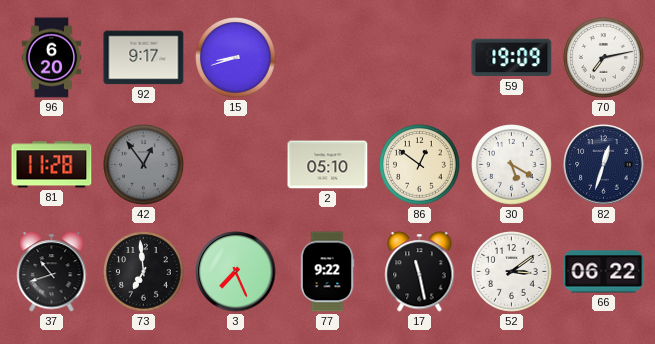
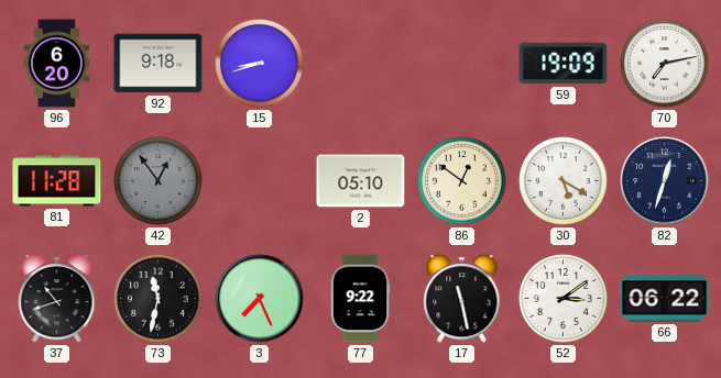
92: 9:17 -> 9:18
73: 6:59 -> 11:32
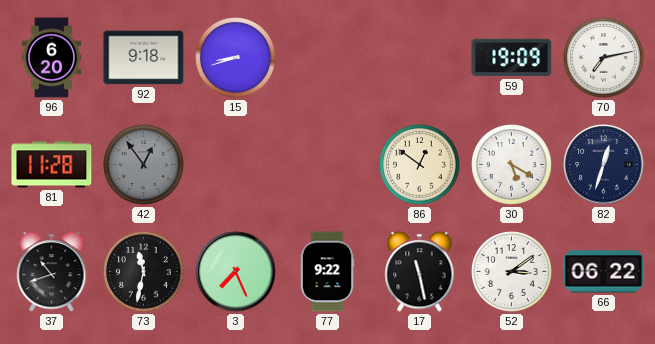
2: 05:10 -> none
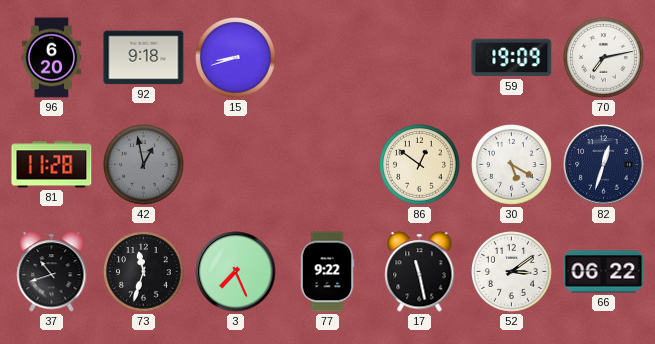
42: 12:54 -> 12:58
73: 11:32 -> 11:33
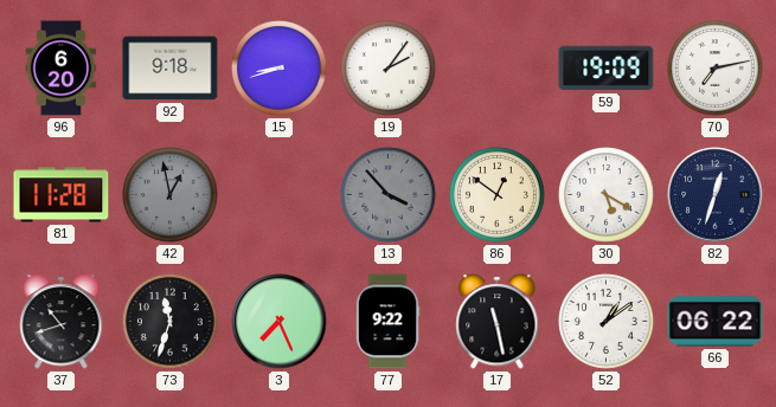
19: none -> 2:06
13: none -> 3:53
52: 3:09 -> 1:09
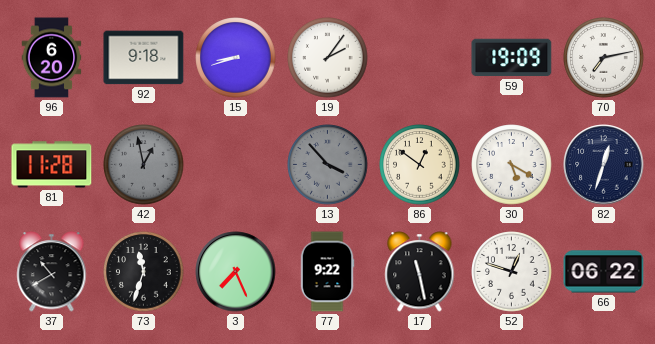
37: 10:42 -> 10:40
52: 1:09 -> 12:48
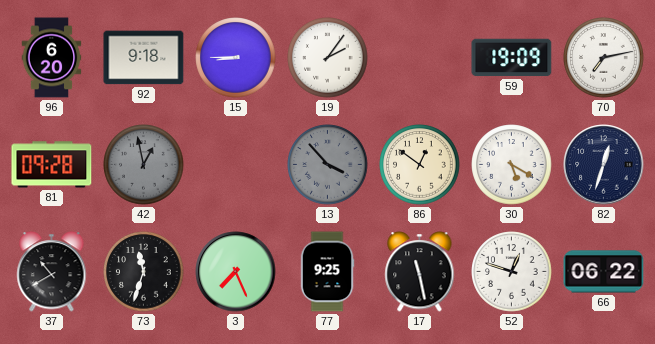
15: 8:42 -> 8:45
81: 11:28 -> 09:28
77: 9:22 -> 9:25
